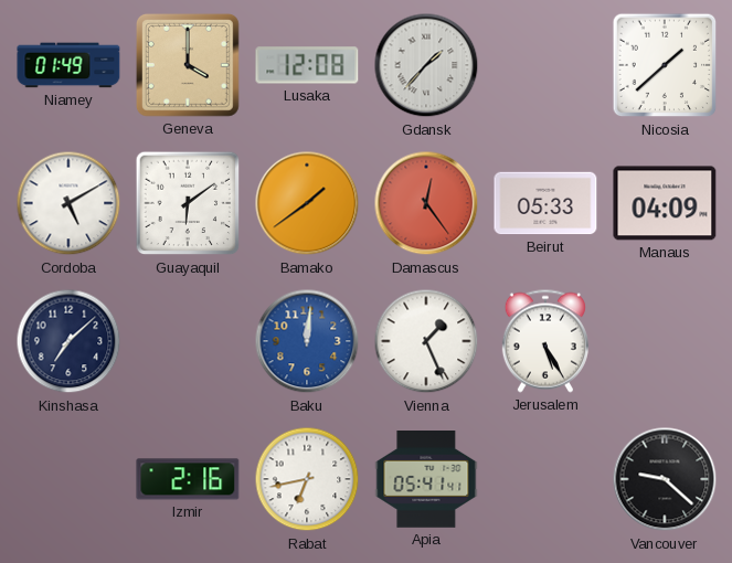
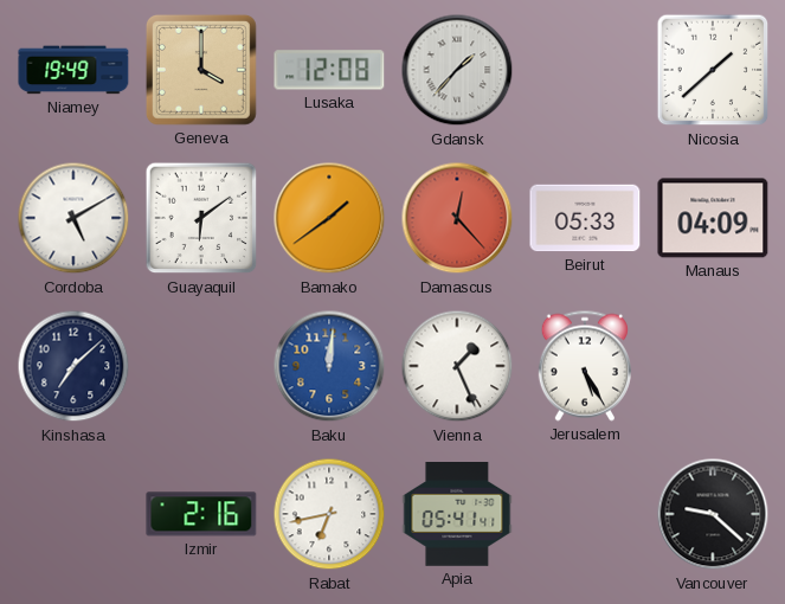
Niamey: 01:49 -> 19:49
Damascus: 12:24 -> 12:23
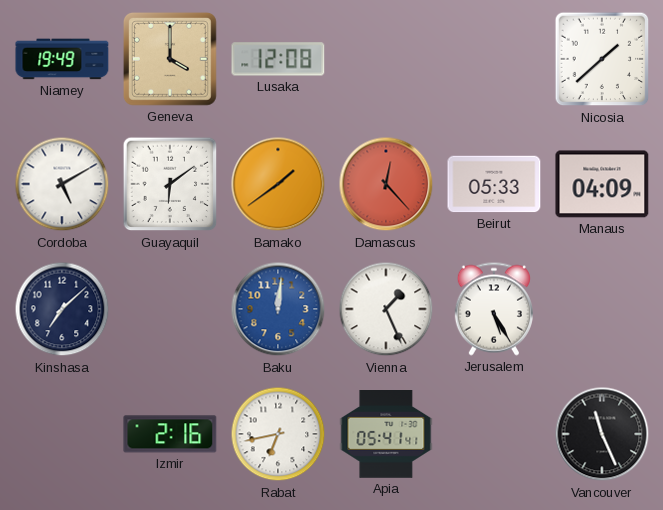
Gdansk: 1:37 -> none
Vancouver: 9:22 -> 11:26
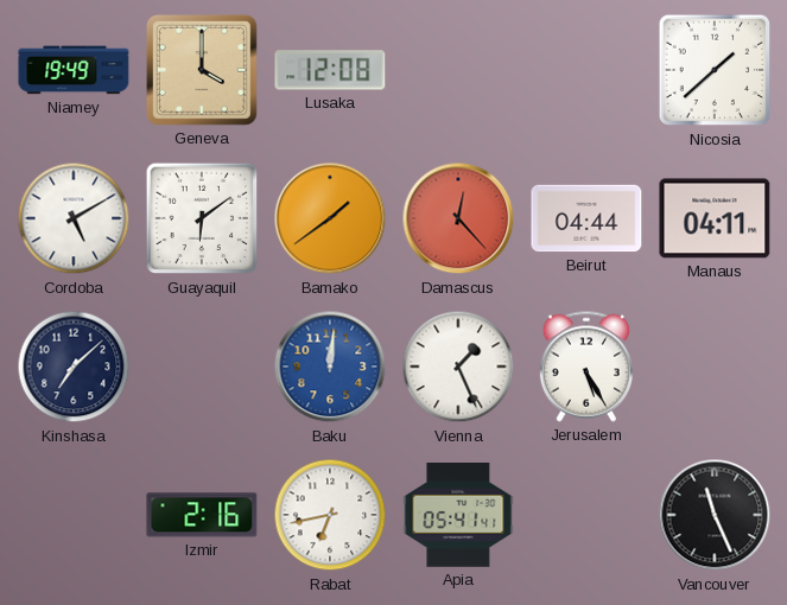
Beirut: 05:33 -> 04:44
Manaus: 04:09 -> 04:11
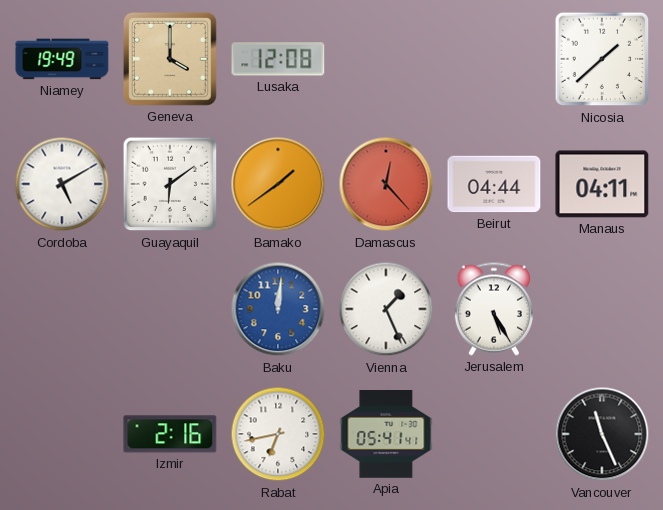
Kinshasa: 7:08 -> none
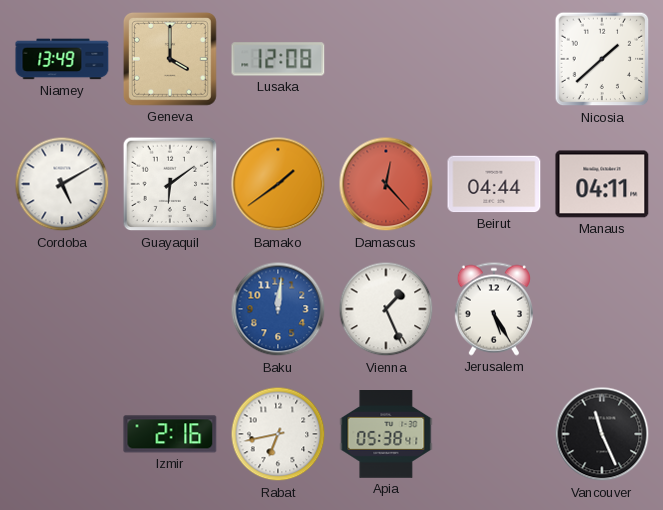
Niamey: 19:49 -> 13:49
Apia: 05:41 -> 05:38
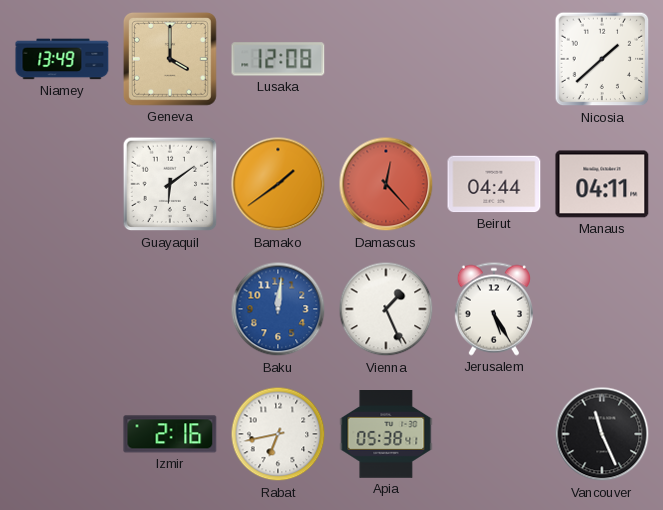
Cordoba: 5:10 -> none
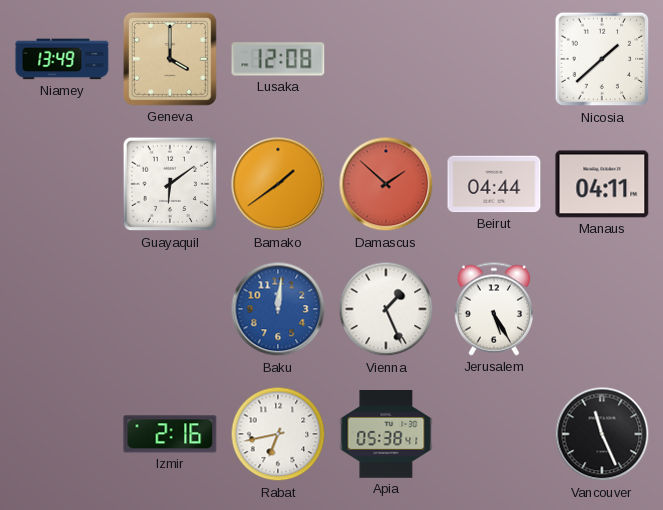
Damascus: 12:23 -> 1:52
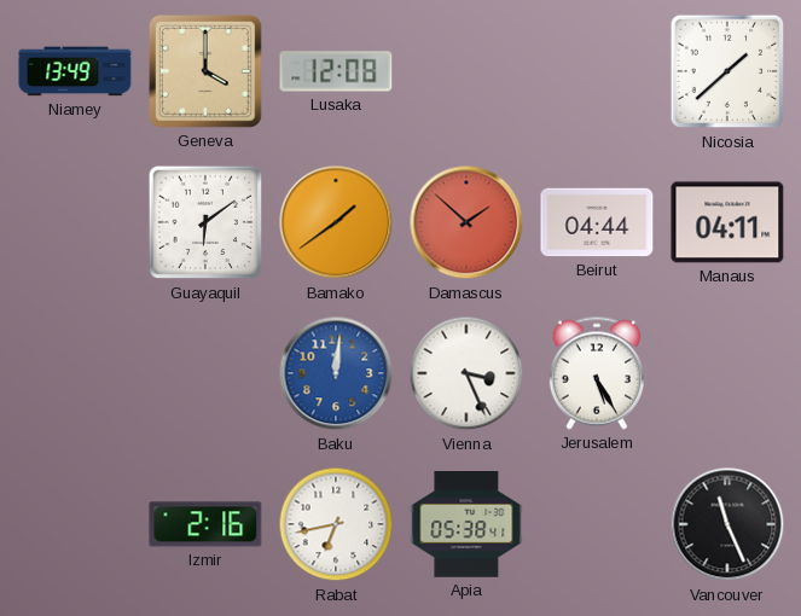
Vienna: 1:26 -> 3:26
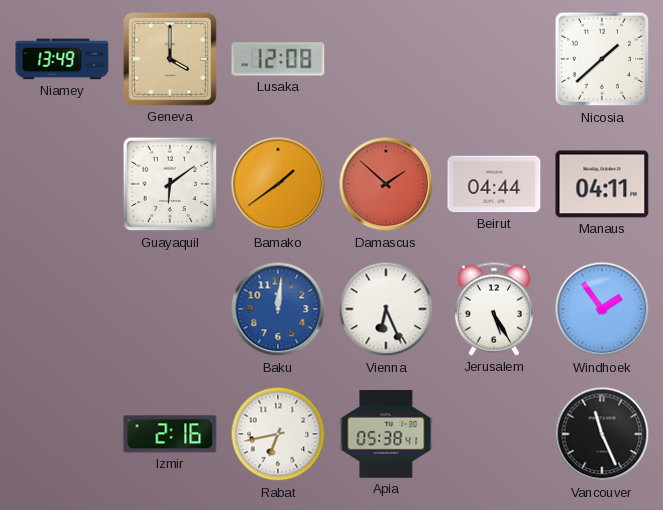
Vienna: 3:26 -> 6:26
Windhoek: none -> 1:54
